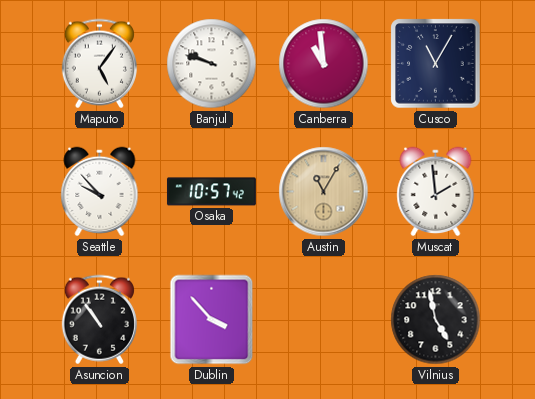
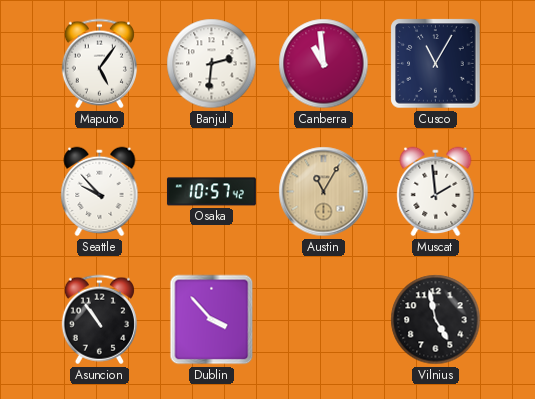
Banjul: 9:48 -> 2:31
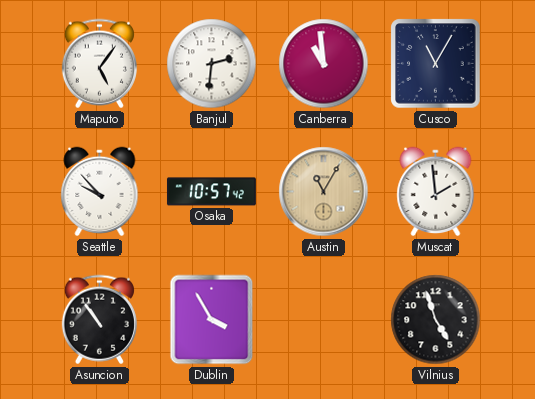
Dublin: 3:53 -> 3:55
Vilnius: 4:58 -> 4:57
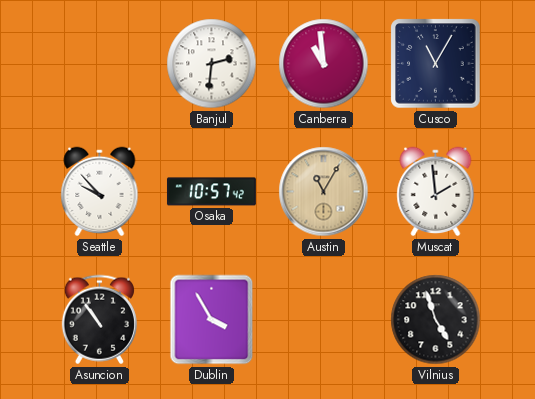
Maputo: 5:06 -> none
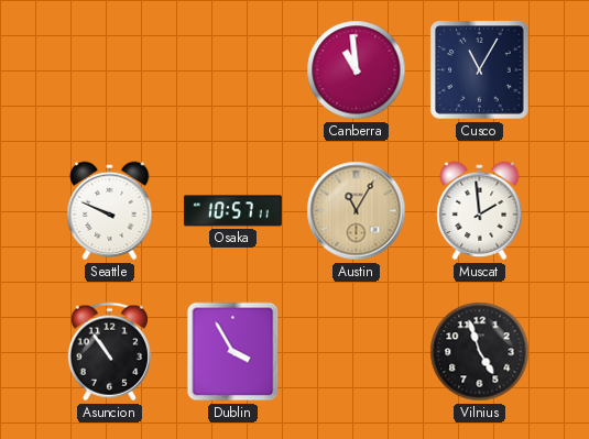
Banjul: 2:31 -> none
Seattle: 9:53 -> 9:49
Osaka: 10:57:42 -> 10:57:11
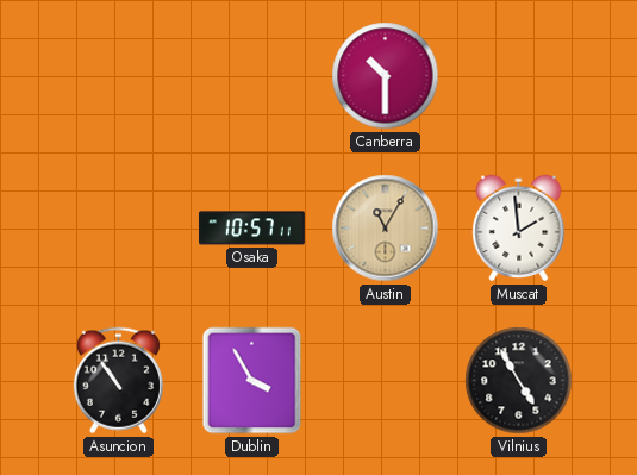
Canberra: 10:59 -> 10:30
Cusco: 11:05 -> none
Seattle: 9:49 -> none
Vilnius: 4:57 -> 4:55
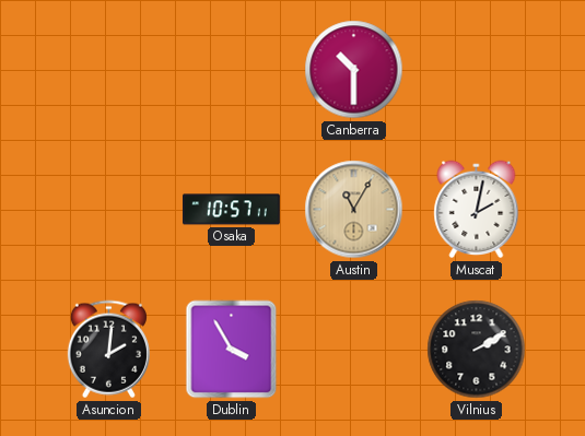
Muscat: 1:59 -> 2:02
Asuncion: 10:54 -> 2:01
Vilnius: 4:55 -> 2:10
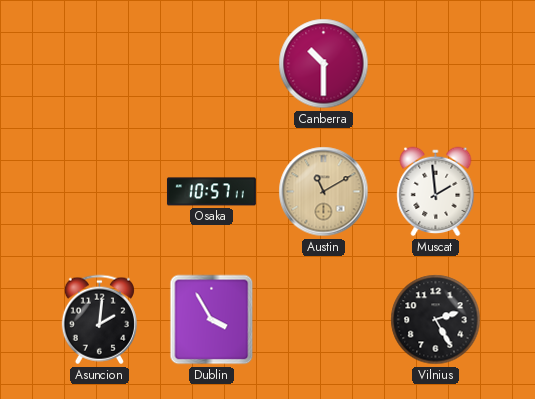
Austin: 11:05 -> 11:10
Muscat: 2:02 -> 1:59
Vilnius: 2:10 -> 2:25
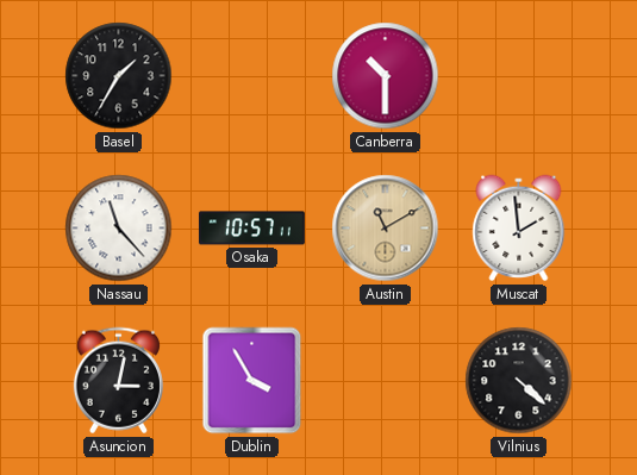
Basel: none -> 1:35
Nassau: none -> 11:23
Asuncion: 2:01 -> 3:02
Vilnius: 2:25 -> 4:22
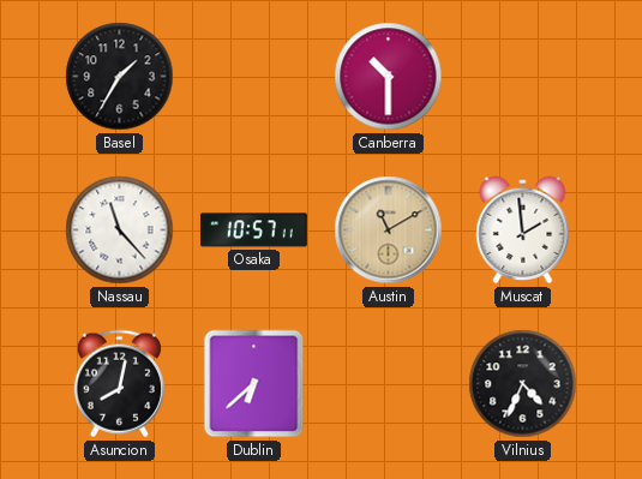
Asuncion: 3:02 -> 8:02
Dublin: 3:55 -> 6:38
Vilnius: 4:22 -> 4:34
